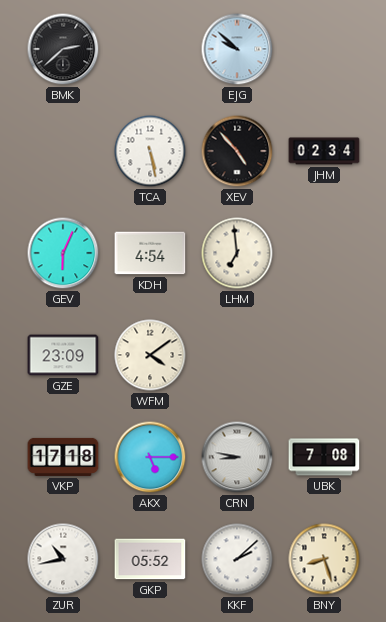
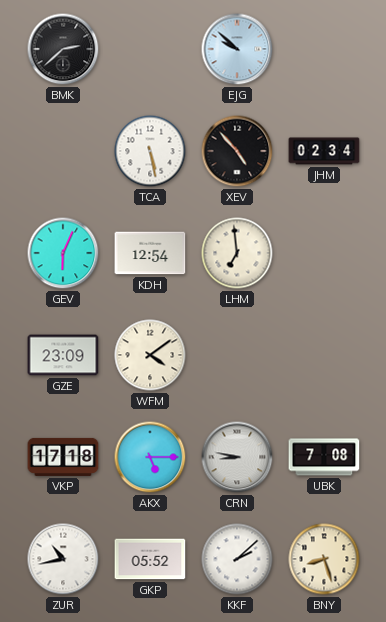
KDH: 4:54 -> 12:54
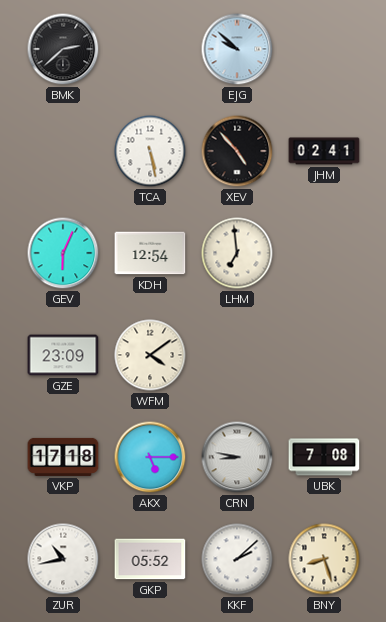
JHM: 02:34 -> 02:41
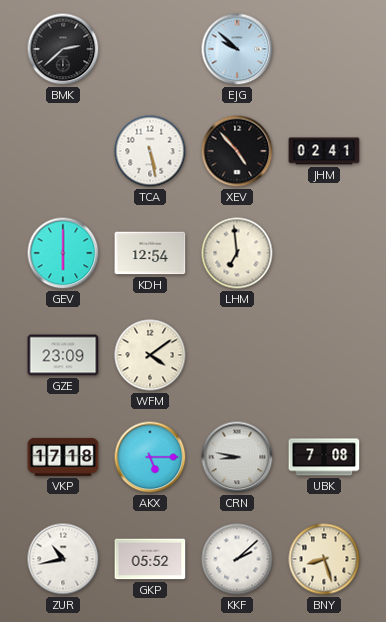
GEV: 6:04 -> 6:00
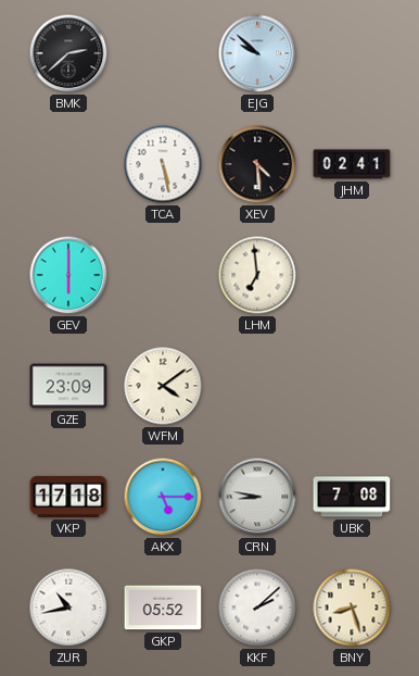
XEV: 4:53 -> 4:29
KDH: 12:54 -> none
